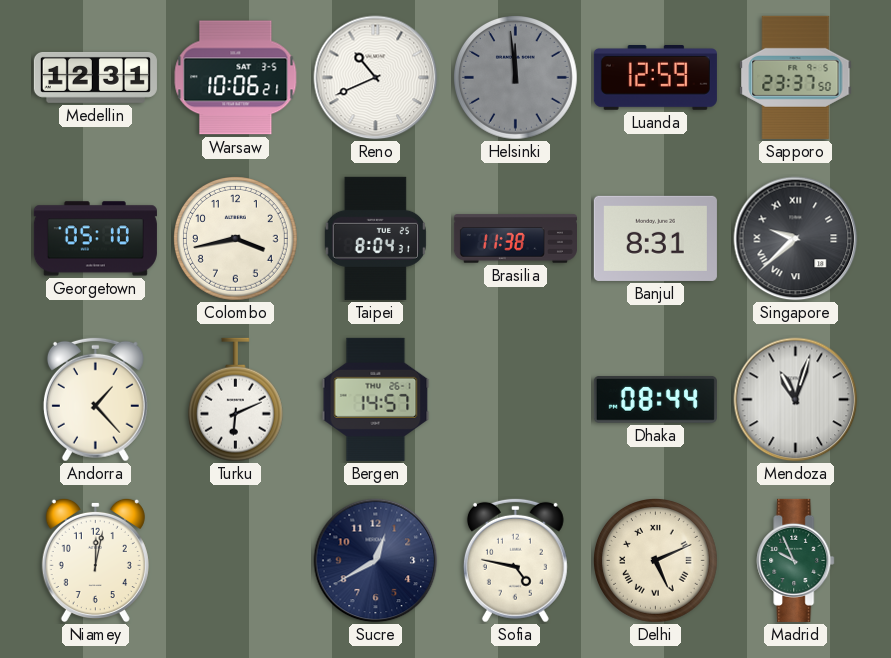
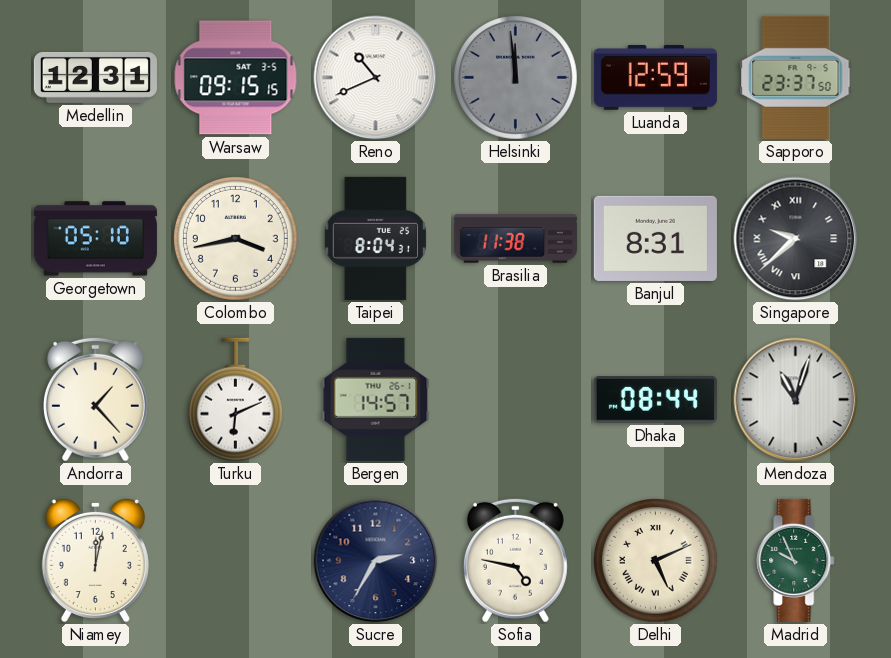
Warsaw: 10:06 -> 09:15
Sucre: 12:40 -> 2:35
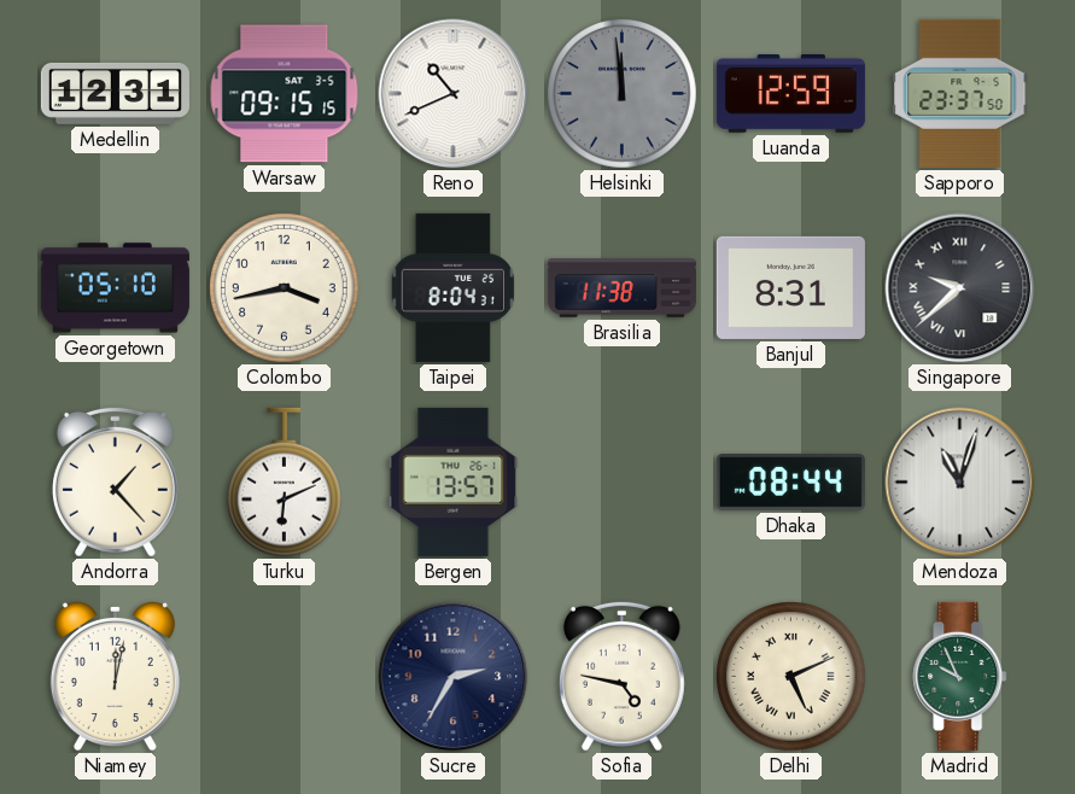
Bergen: 14:57 -> 13:57
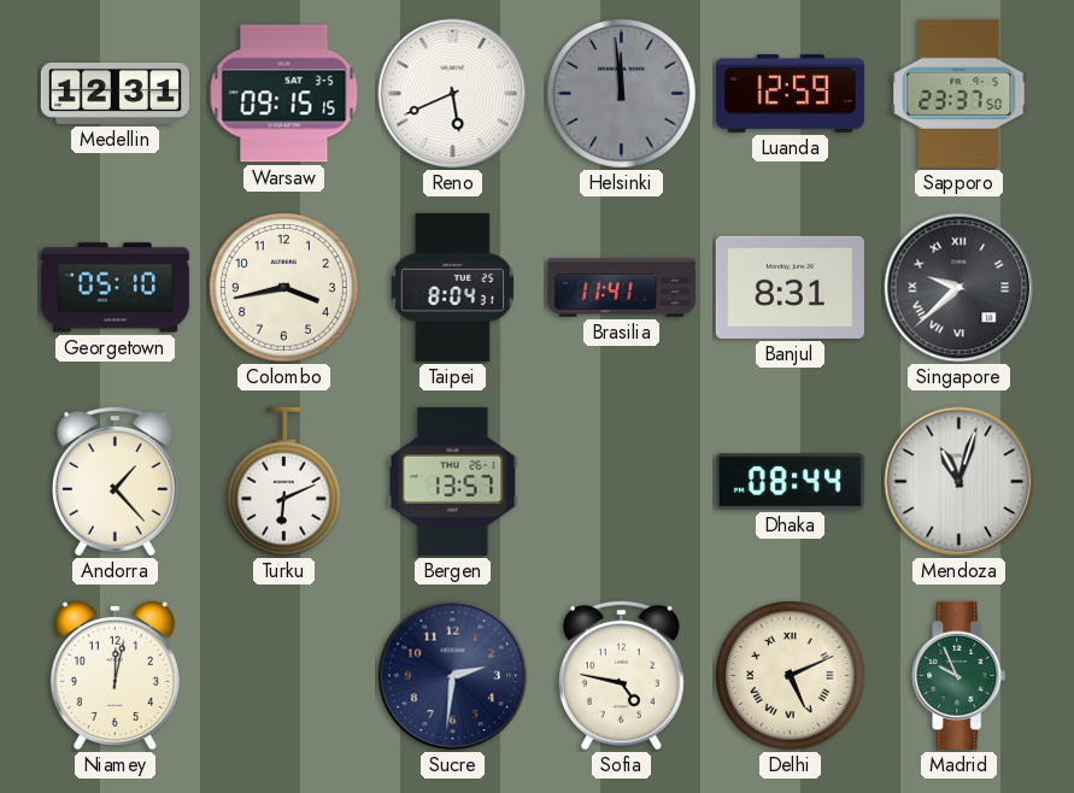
Reno: 10:41 -> 5:41
Brasilia: 11:38 -> 11:41
Sucre: 2:35 -> 2:31
